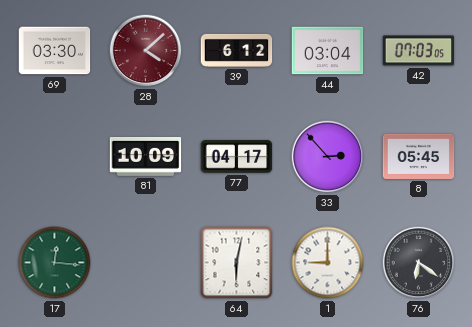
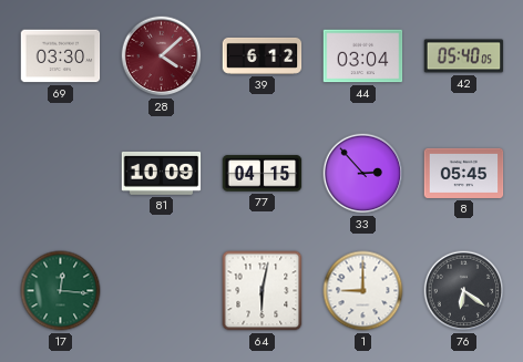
42: 07:03 -> 05:40
77: 04:17 -> 04:15
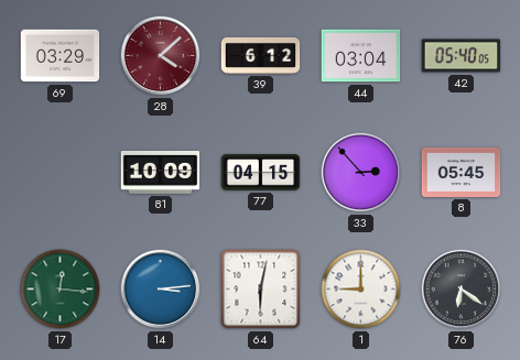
69: 03:30 -> 03:29
14: none -> 3:14
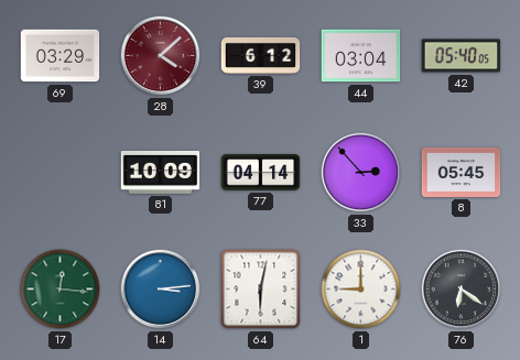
77: 04:15 -> 04:14
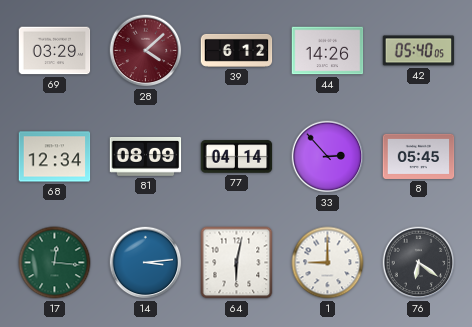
44: 03:04 -> 14:26
68: none -> 12:34
81: 10:09 -> 08:09
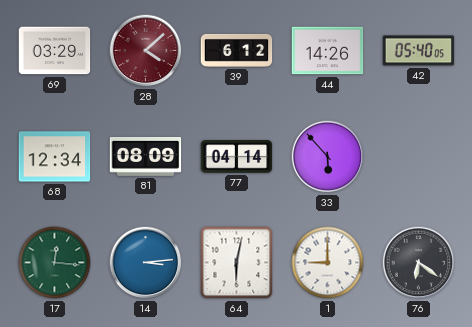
33: 2:53 -> 5:53
8: 05:45 -> none
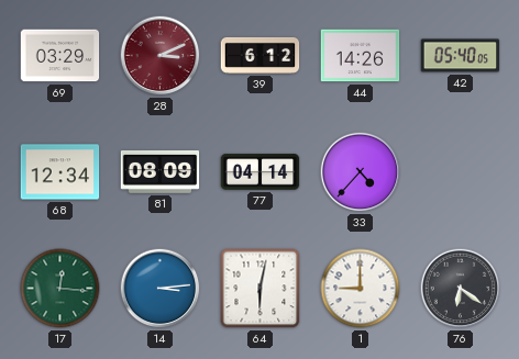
28: 4:08 -> 3:11
33: 5:53 -> 4:37
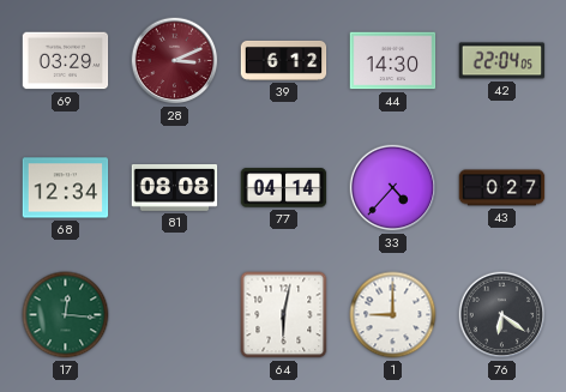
44: 14:26 -> 14:30
42: 05:40 -> 22:04
81: 08:09 -> 08:08
43: none -> 0:27
14: 3:14 -> none
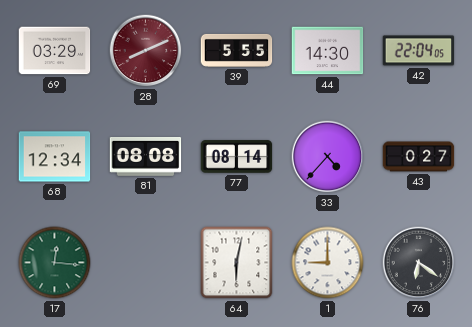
28: 3:11 -> 8:11
39: 6:12 -> 5:55
77: 04:14 -> 08:14
